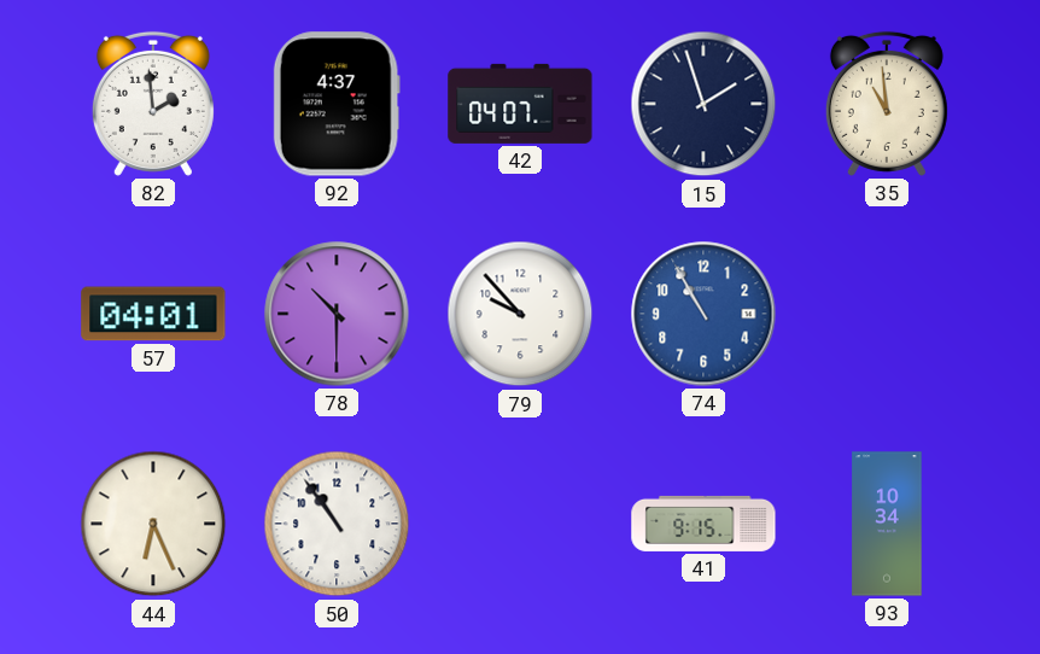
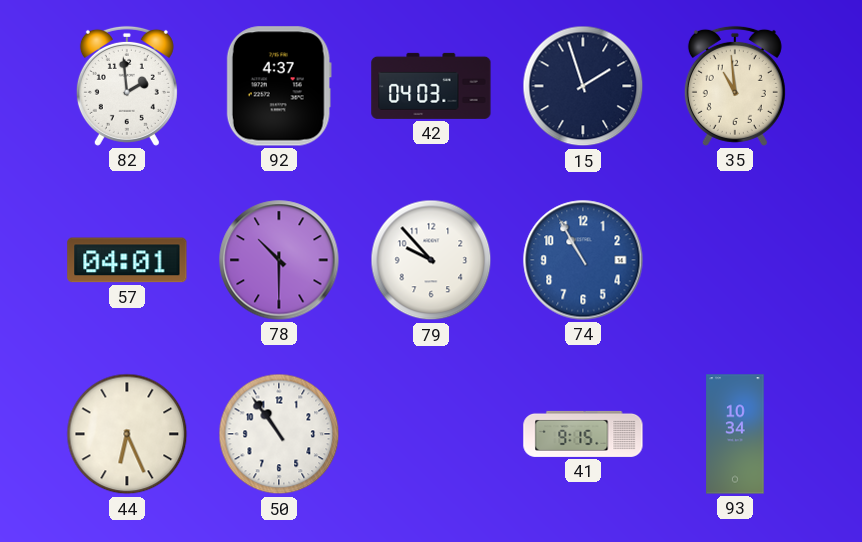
42: 04:07 -> 04:03
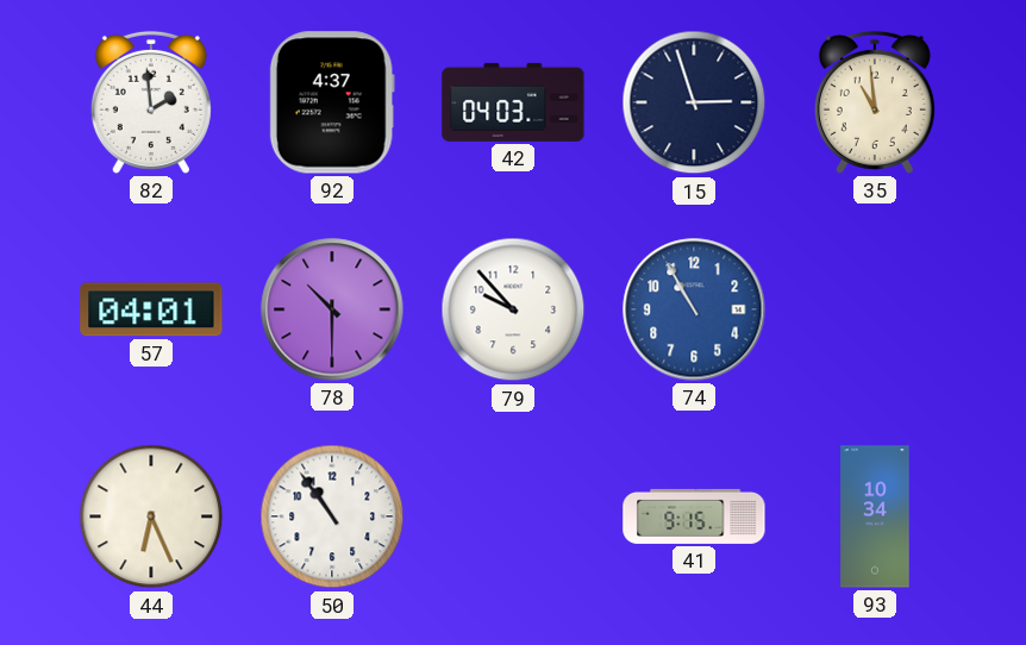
15: 1:57 -> 2:57
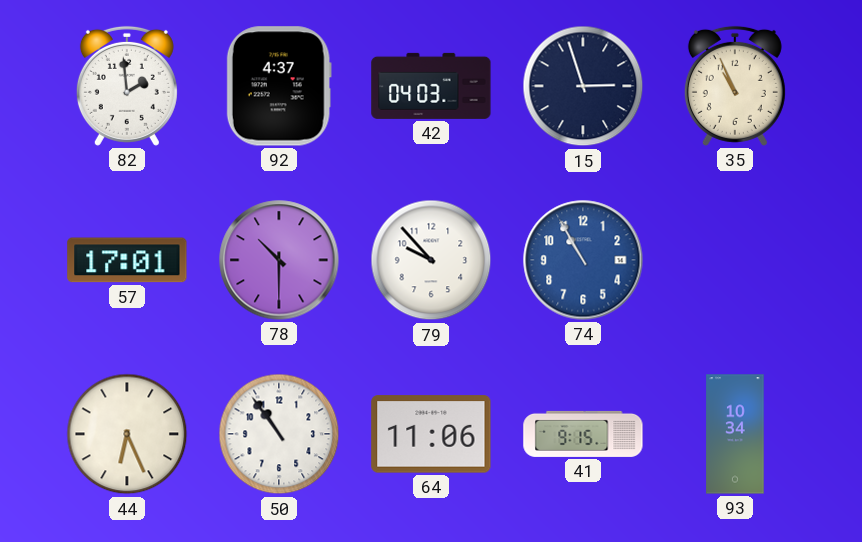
35: 10:59 -> 10:56
57: 04:01 -> 17:01
64: none -> 11:06
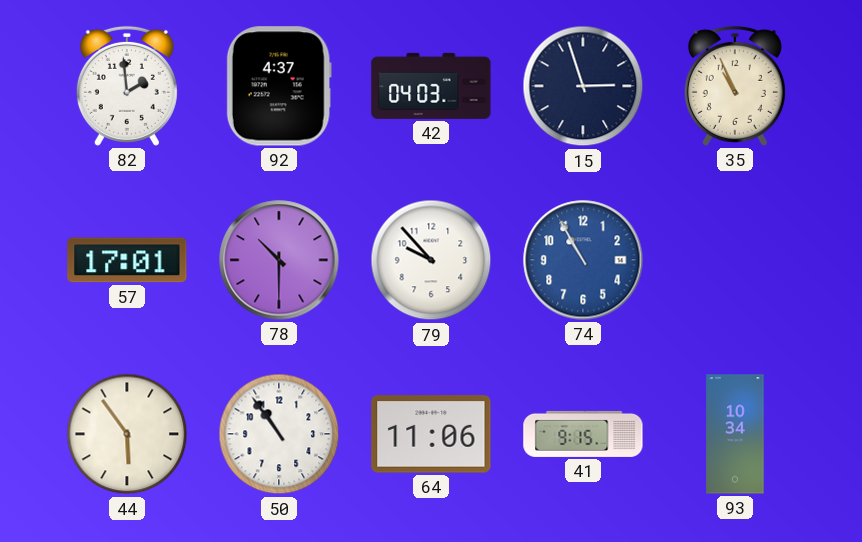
44: 6:26 -> 5:54
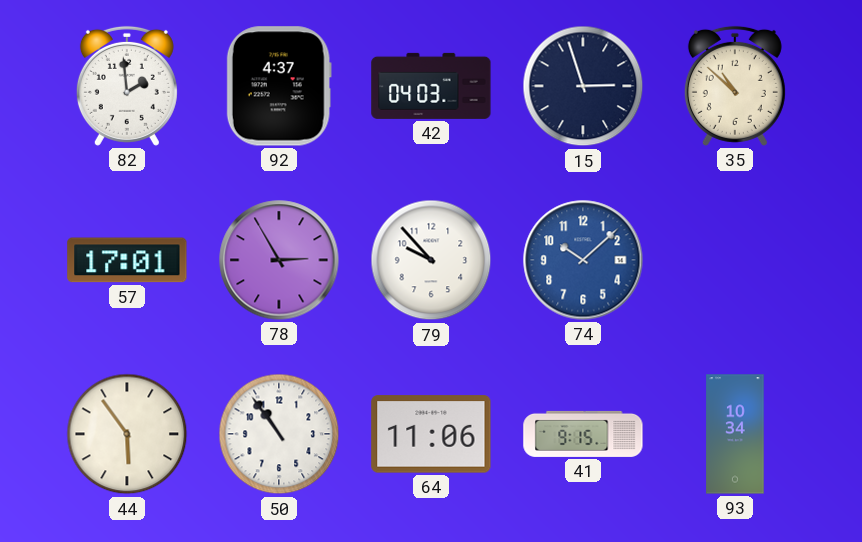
35: 10:56 -> 10:52
78: 10:30 -> 2:55
74: 10:55 -> 10:08
